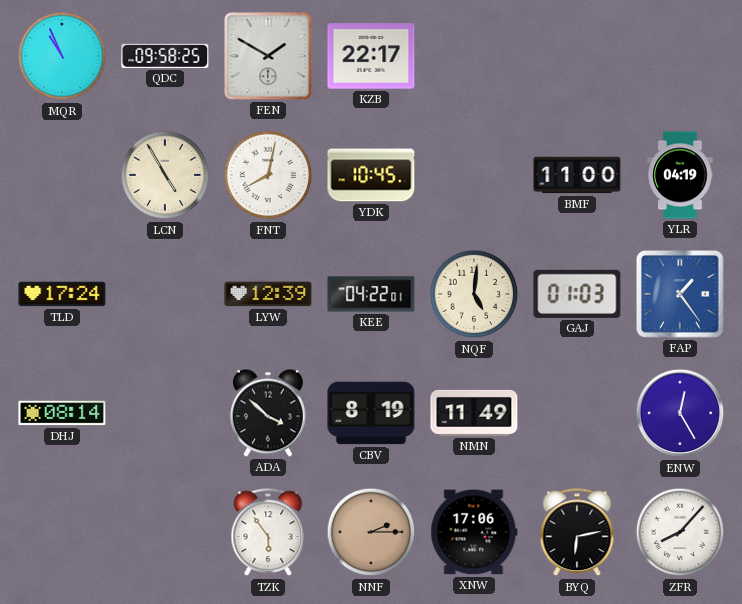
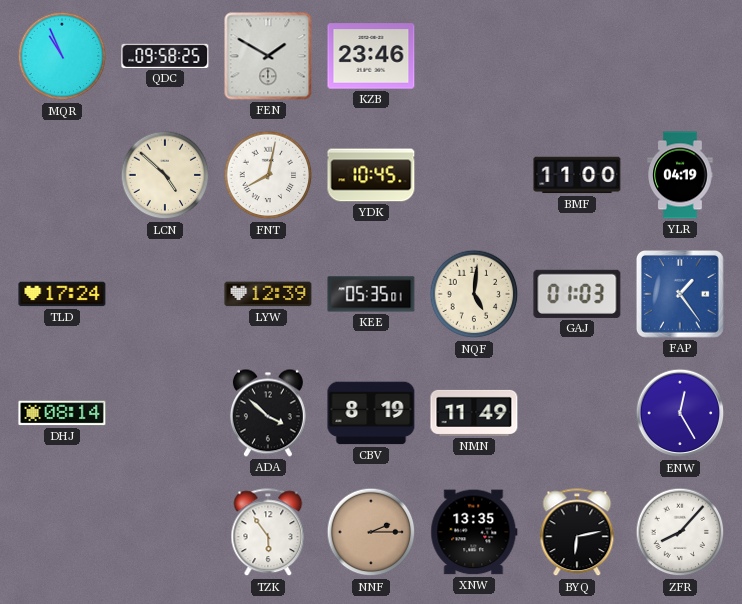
KZB: 22:17 -> 23:46
LCN: 4:55 -> 4:52
KEE: 04:22 -> 05:35
XNW: 17:06 -> 13:35
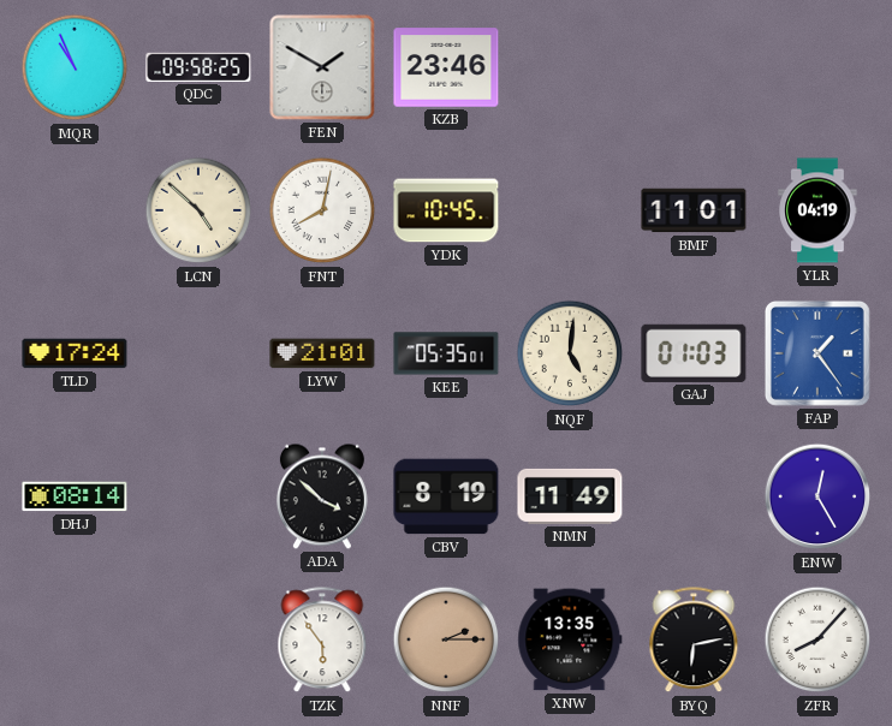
BMF: 11:00 -> 11:01
LYW: 12:39 -> 21:01
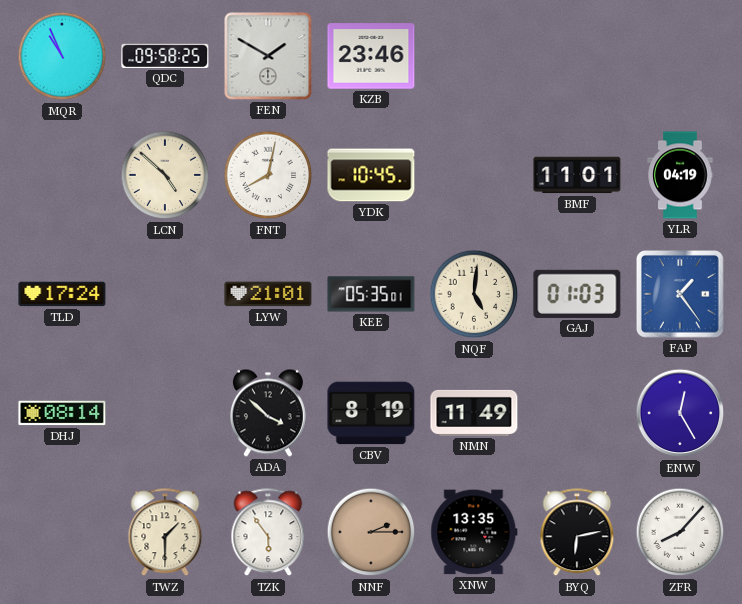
TWZ: none -> 1:30
